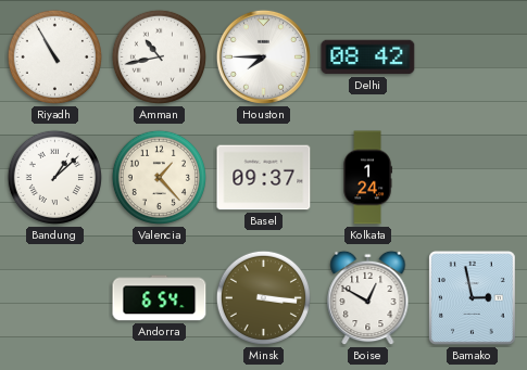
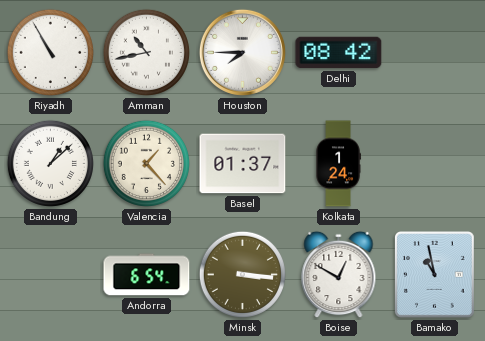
Basel: 09:37 -> 01:37
Bamako: 2:58 -> 10:58
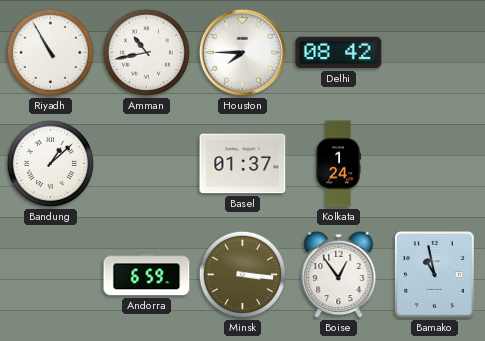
Valencia: 1:23 -> none
Andorra: 6:54 -> 6:59
Boise: 12:50 -> 12:54
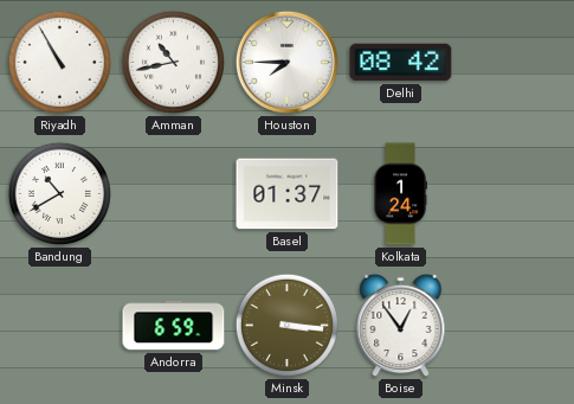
Bandung: 1:08 -> 10:40
Bamako: 10:58 -> none
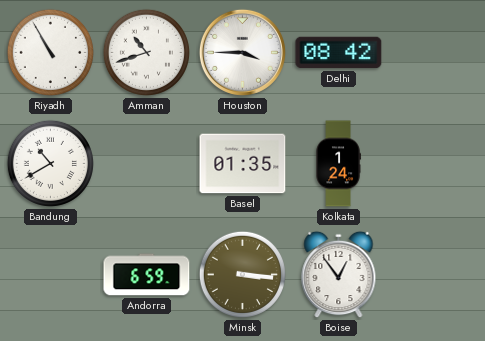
Amman: 10:43 -> 10:42
Houston: 7:45 -> 3:45
Basel: 01:37 -> 01:35
